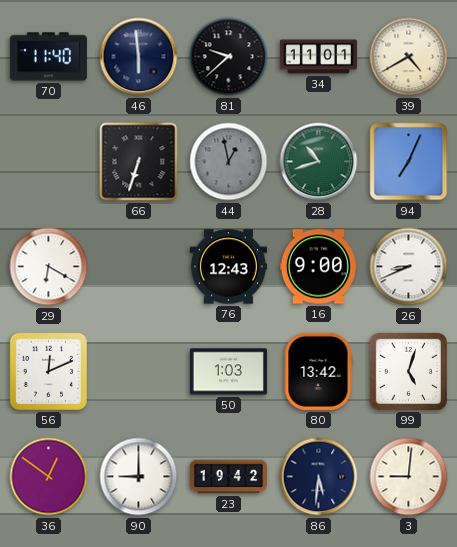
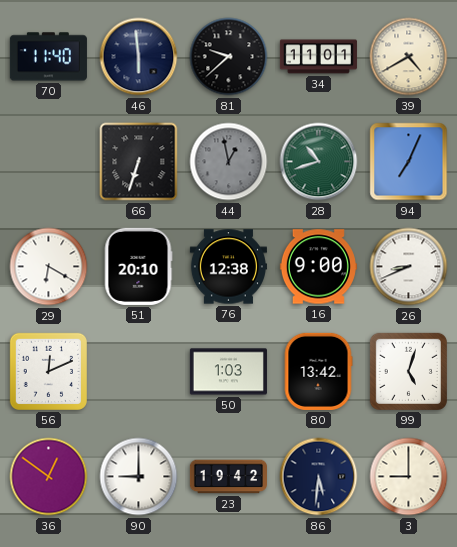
51: none -> 20:10
76: 12:43 -> 12:38
3: 9:01 -> 9:00
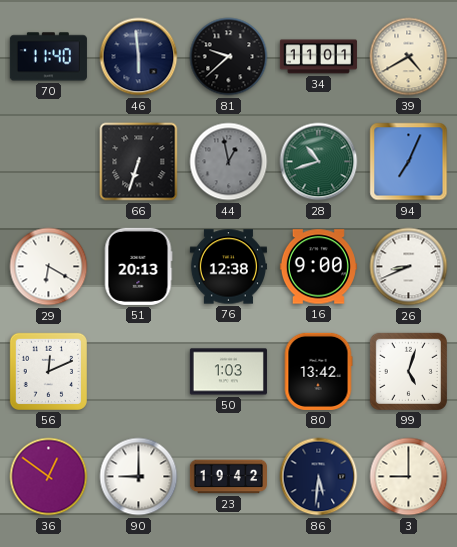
51: 20:10 -> 20:13
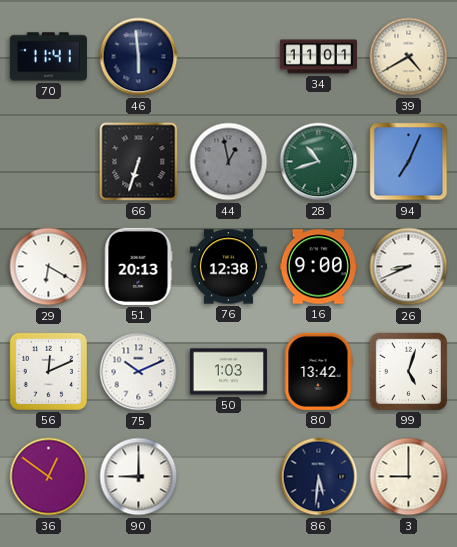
70: 11:40 -> 11:41
81: 9:38 -> none
75: none -> 10:11
23: 19:42 -> none
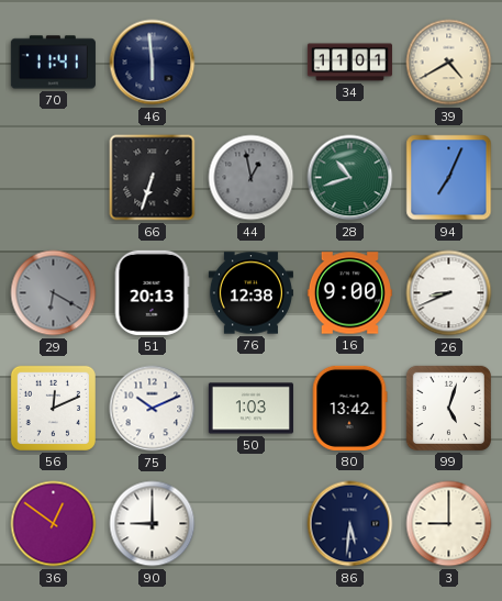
29 dial: white -> grey
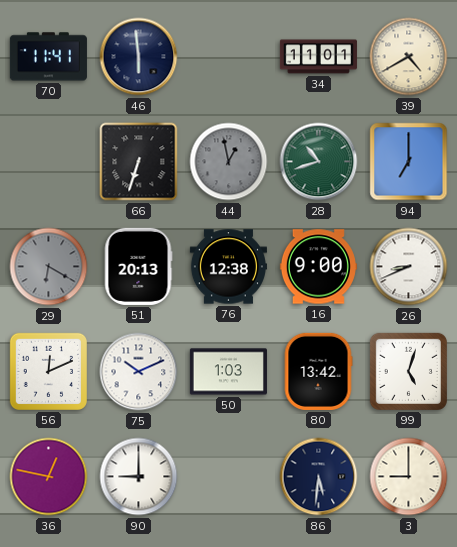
94: 7:04 -> 7:00
36: 12:51 -> 12:47
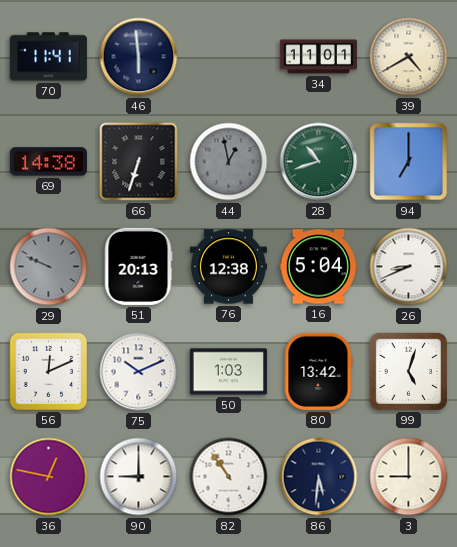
69: none -> 14:38
29: 6:20 -> 9:49
16: 9:00 -> 5:04
82: none -> 10:54
